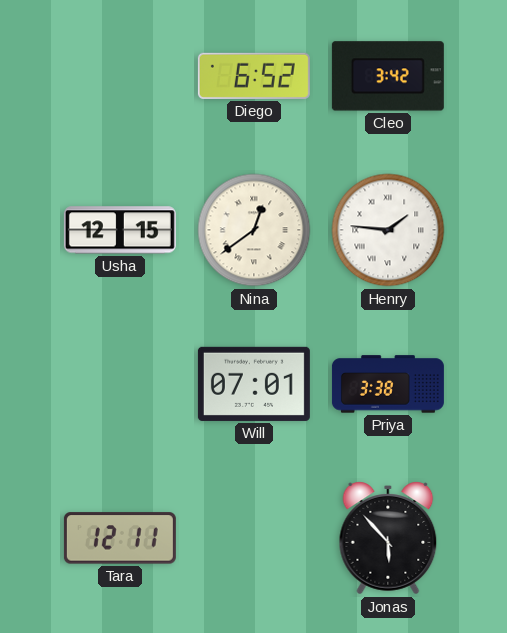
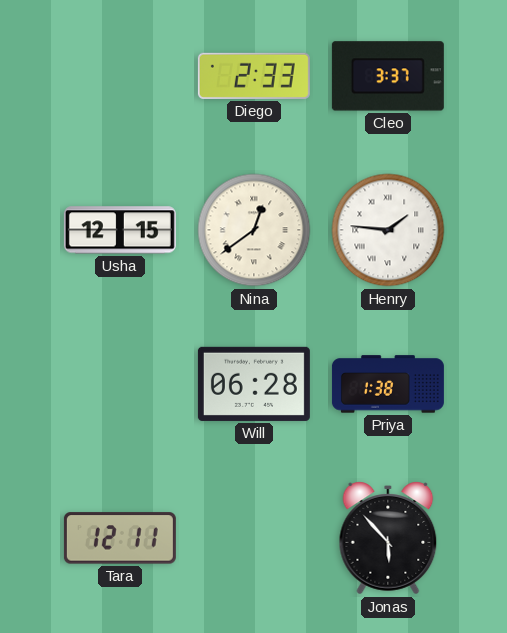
Diego: 6:52 -> 2:33
Cleo: 3:42 -> 3:37
Will: 07:01 -> 06:28
Priya: 3:38 -> 1:38
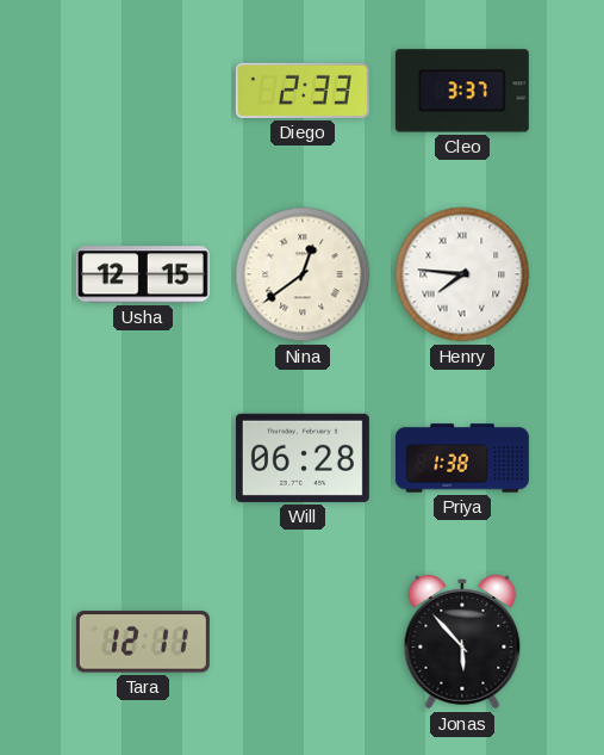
Henry: 1:46 -> 7:46
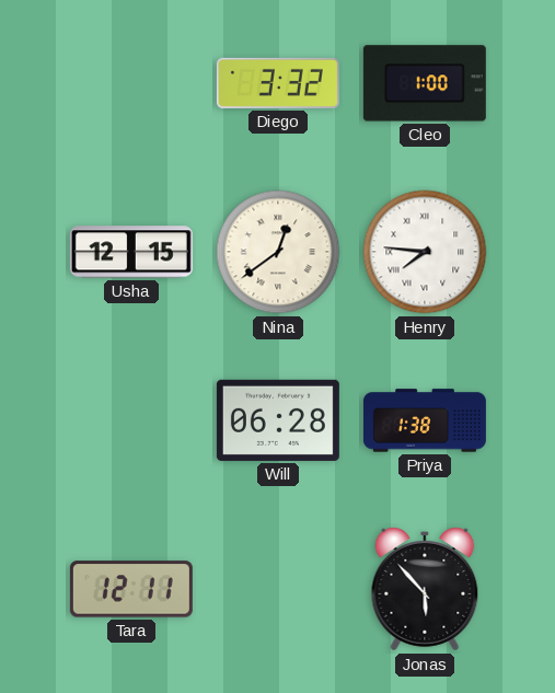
Diego: 2:33 -> 3:32
Cleo: 3:37 -> 1:00
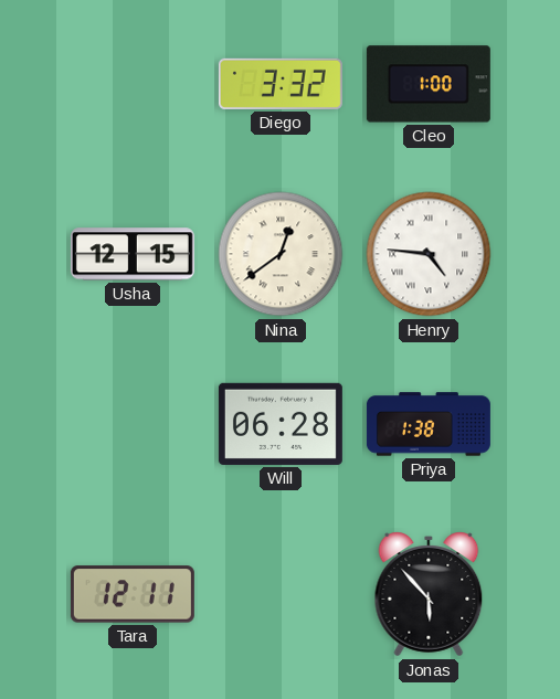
Henry: 7:46 -> 4:46
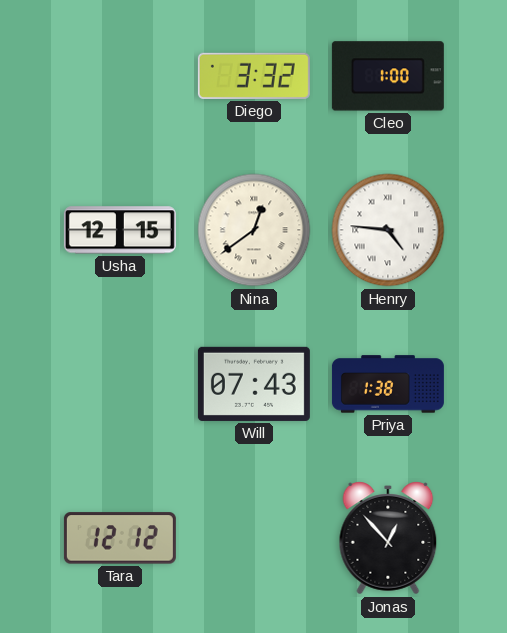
Will: 06:28 -> 07:43
Tara: 12:11 -> 12:12
Jonas: 5:53 -> 12:53
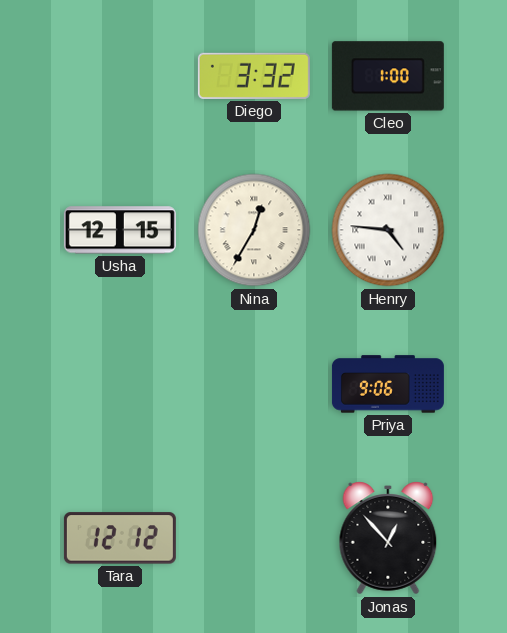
Nina: 12:39 -> 12:35
Will: 07:43 -> none
Priya: 1:38 -> 9:06
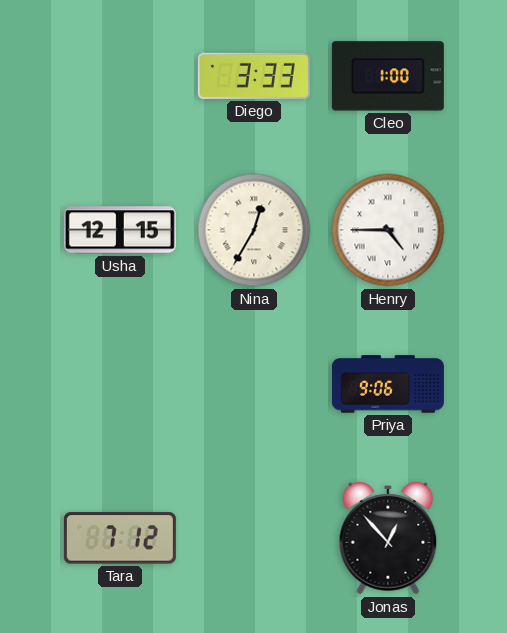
Diego: 3:32 -> 3:33
Henry: 4:46 -> 4:45
Tara: 12:12 -> 7:12
